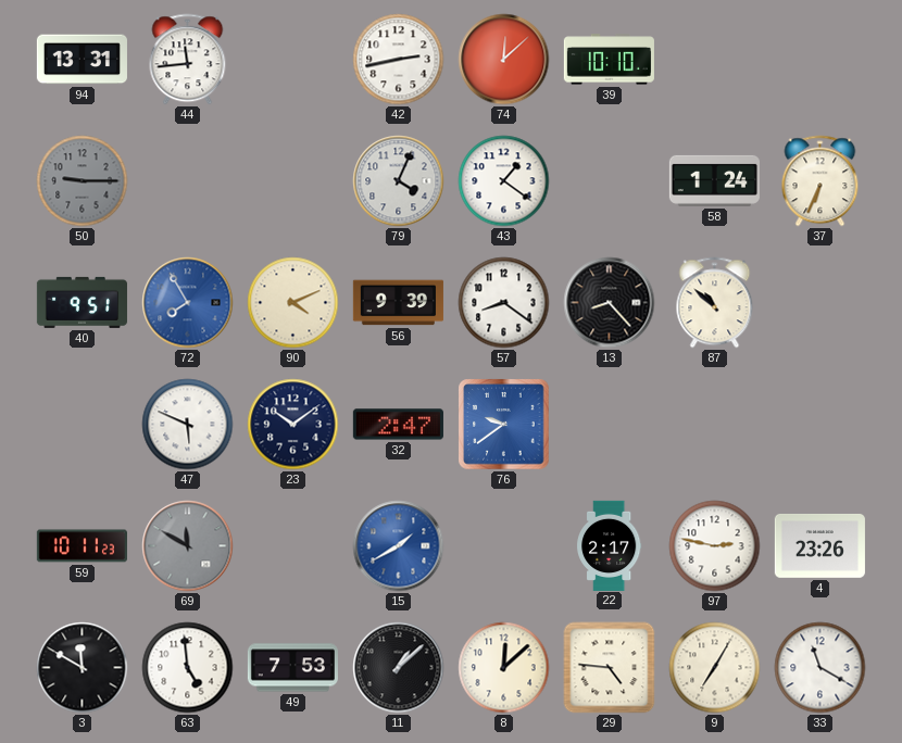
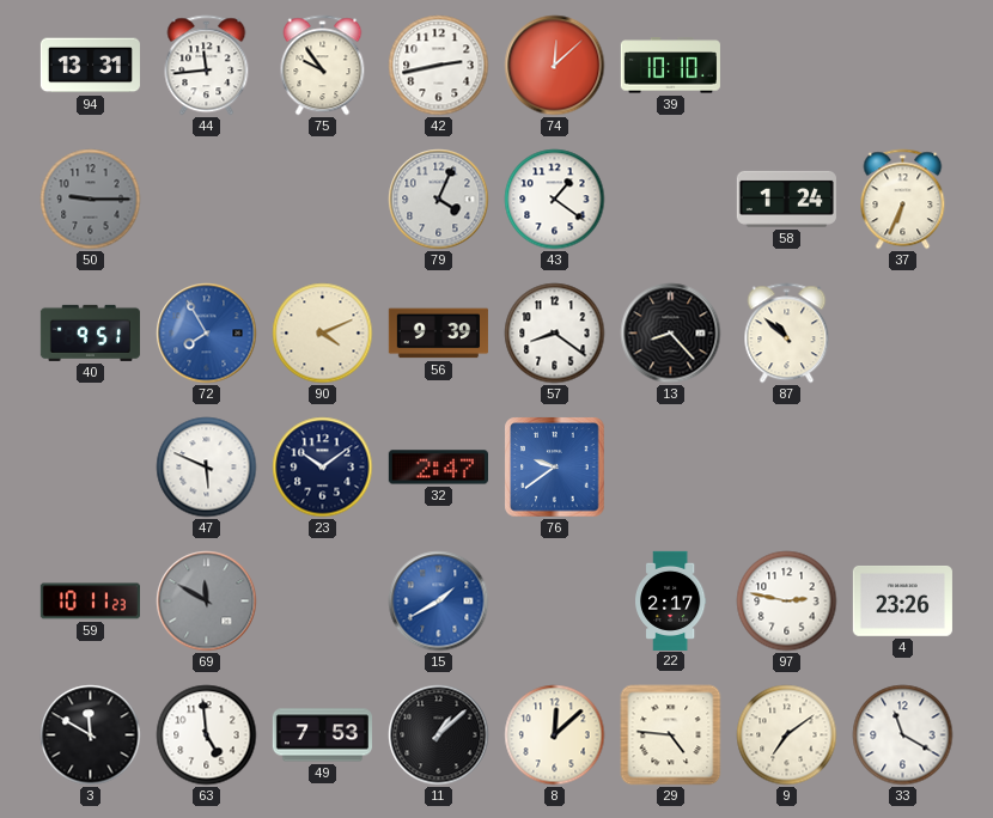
75: none -> 9:54
9: 7:05 -> 7:09
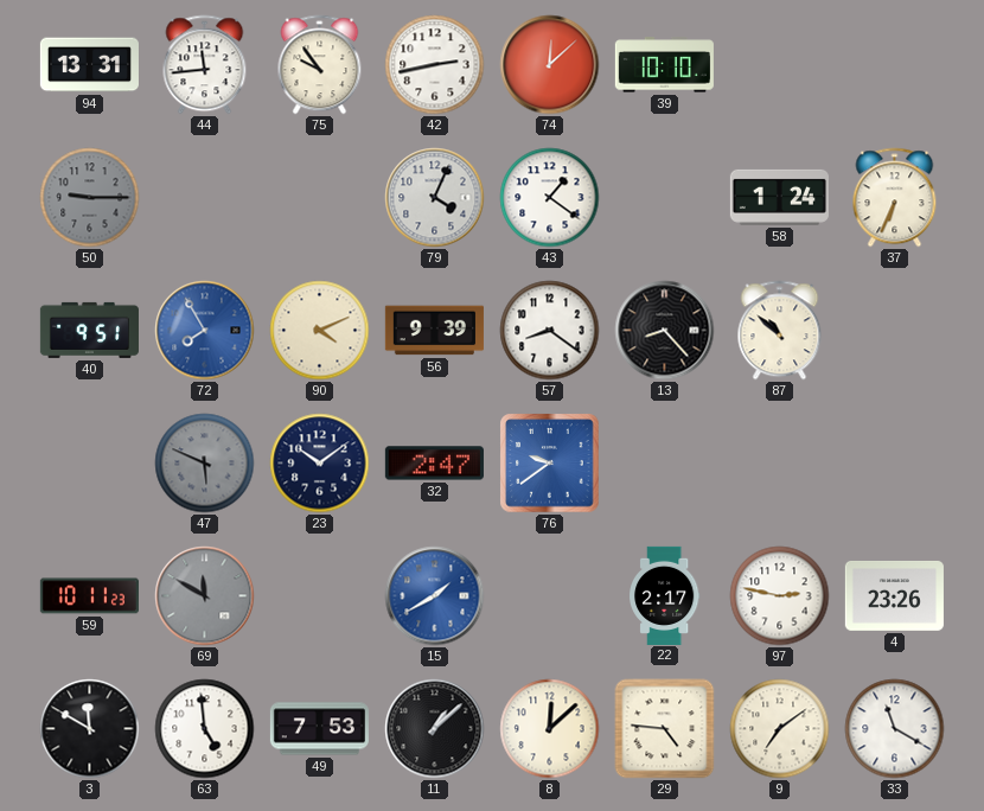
47 dial: white -> grey
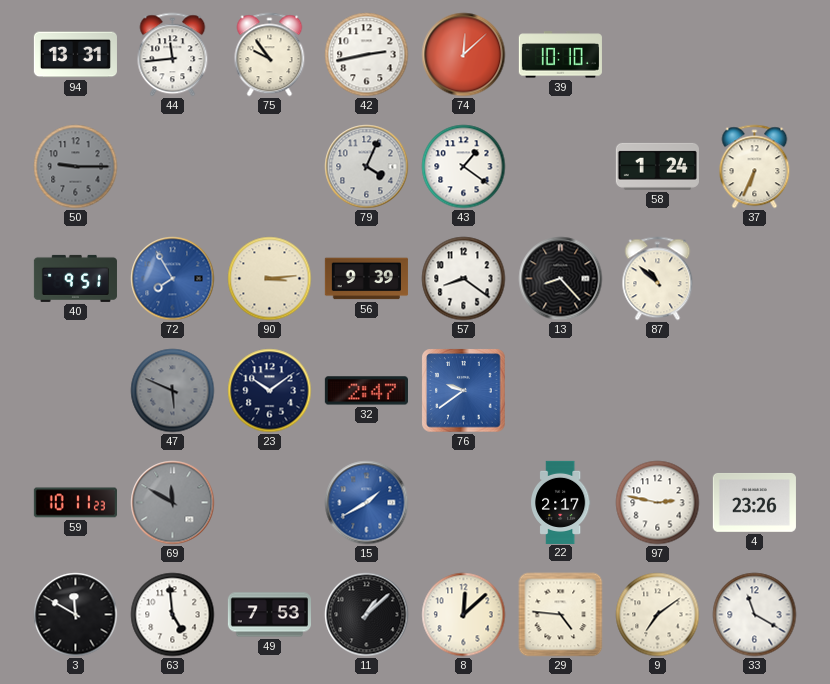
90: 4:11 -> 3:14
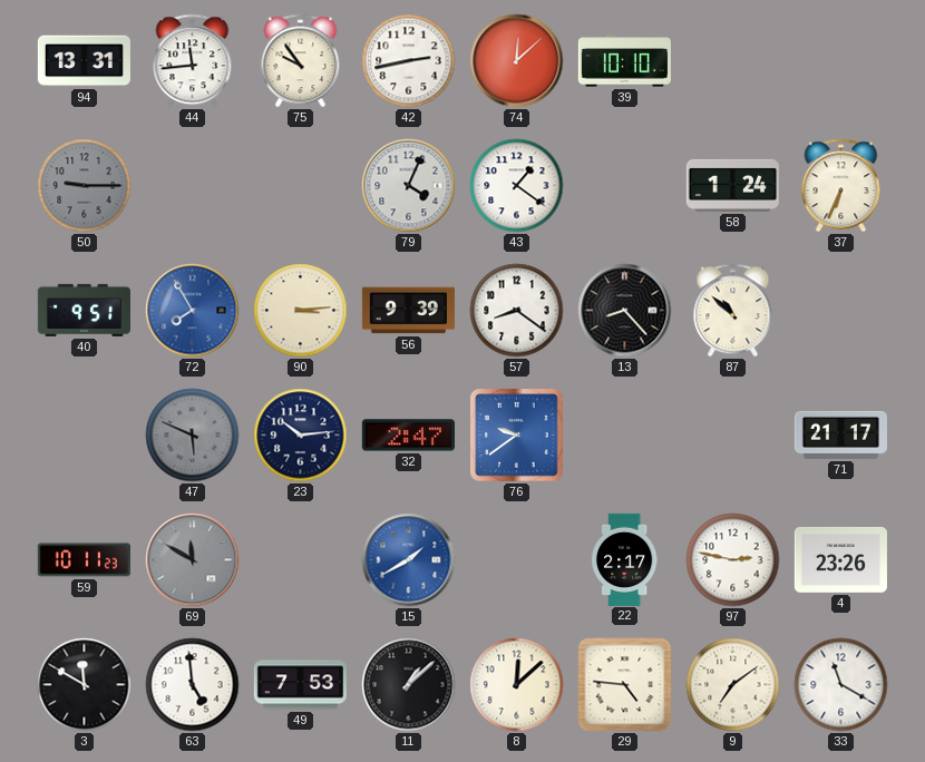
23: 10:09 -> 10:14
71: none -> 21:17
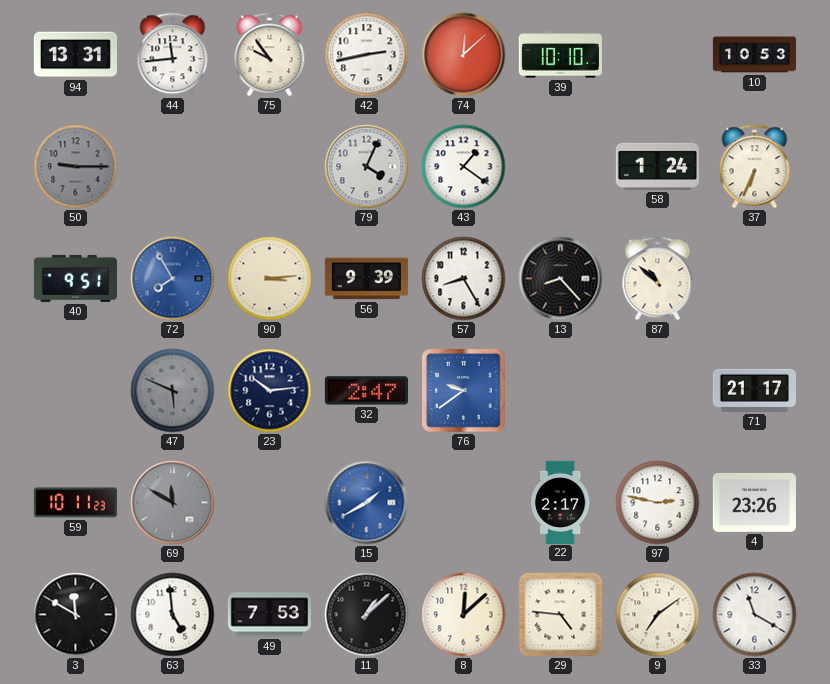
10: none -> 10:53
57: 8:21 -> 8:25
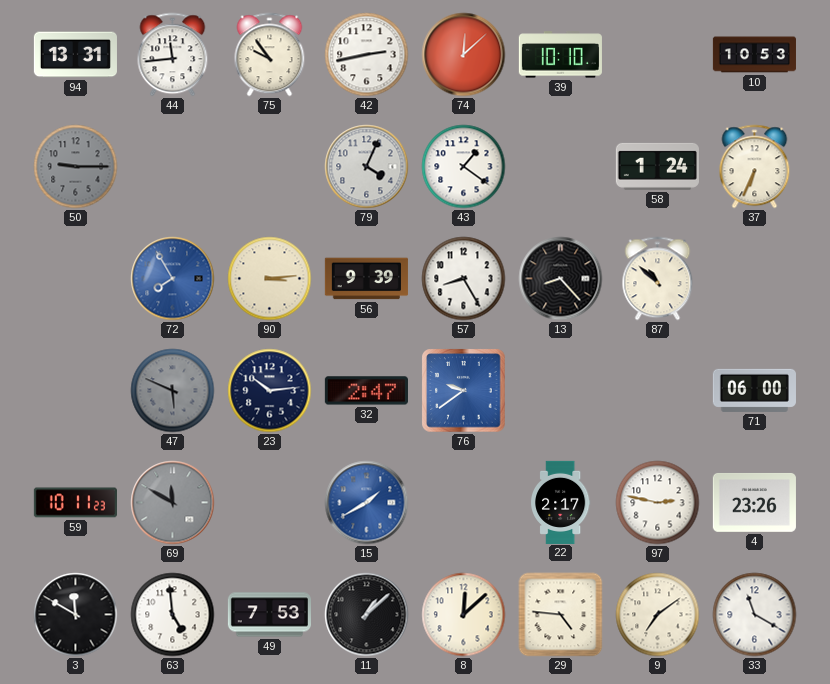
40: 9:51 -> none
71: 21:17 -> 06:00
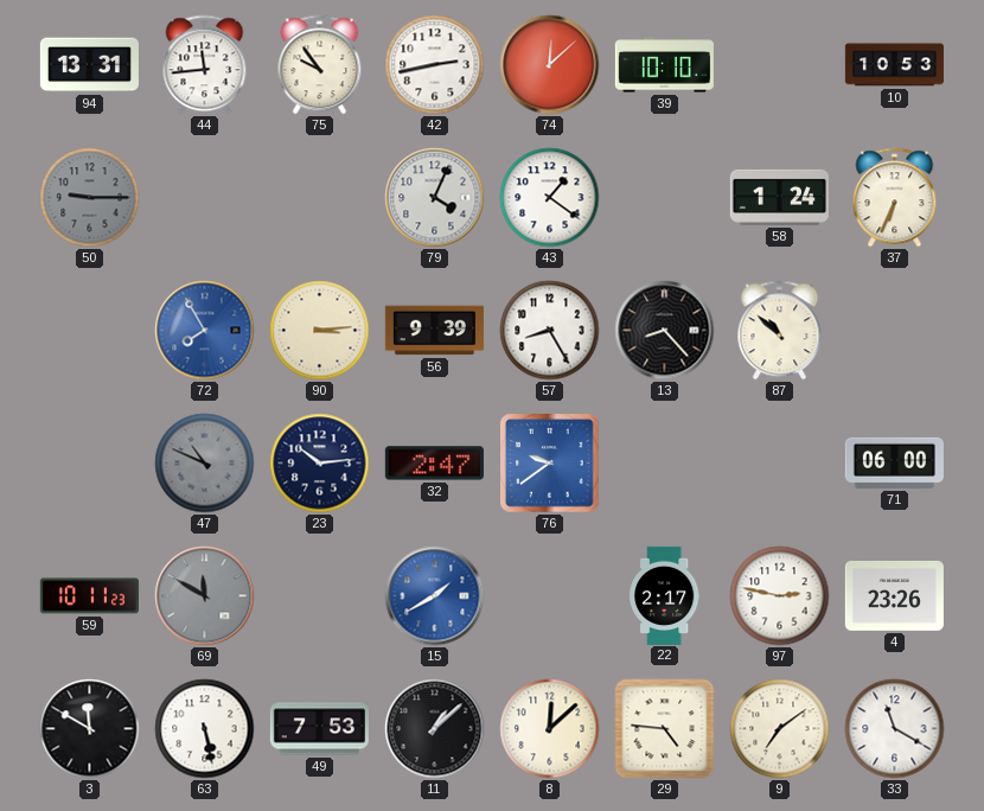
47: 5:49 -> 10:49
63: 4:59 -> 5:28
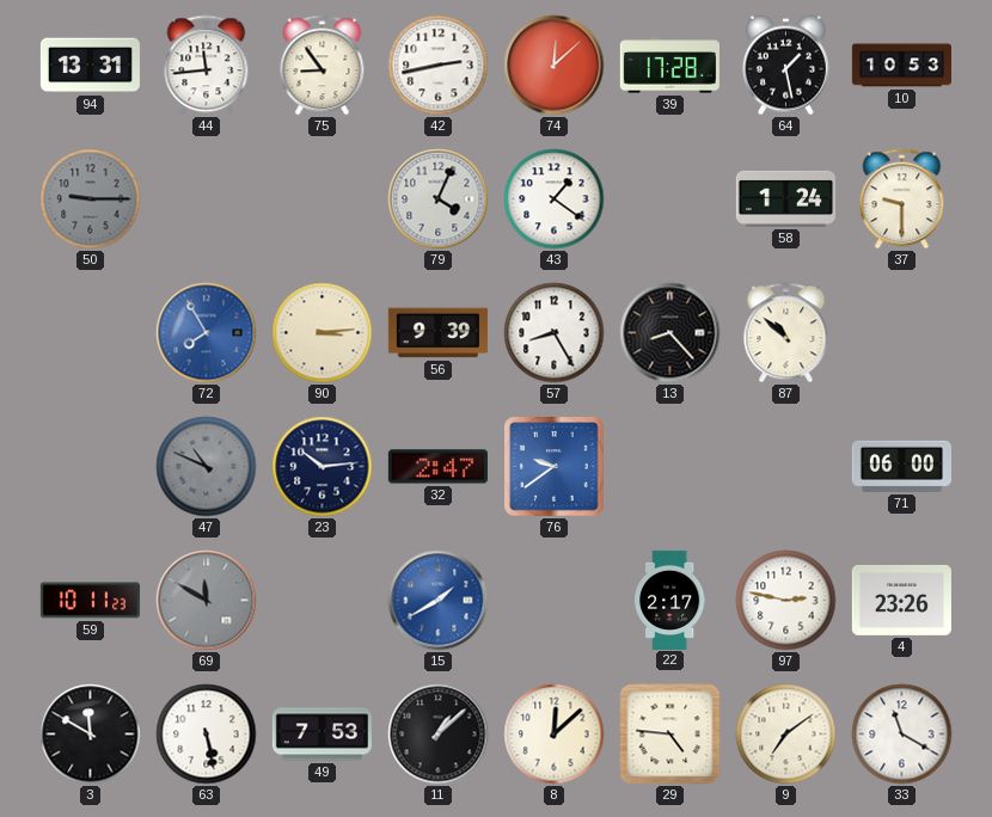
75: 9:54 -> 8:54
39: 10:10 -> 17:28
64: none -> 1:28
37: 6:34 -> 9:30
